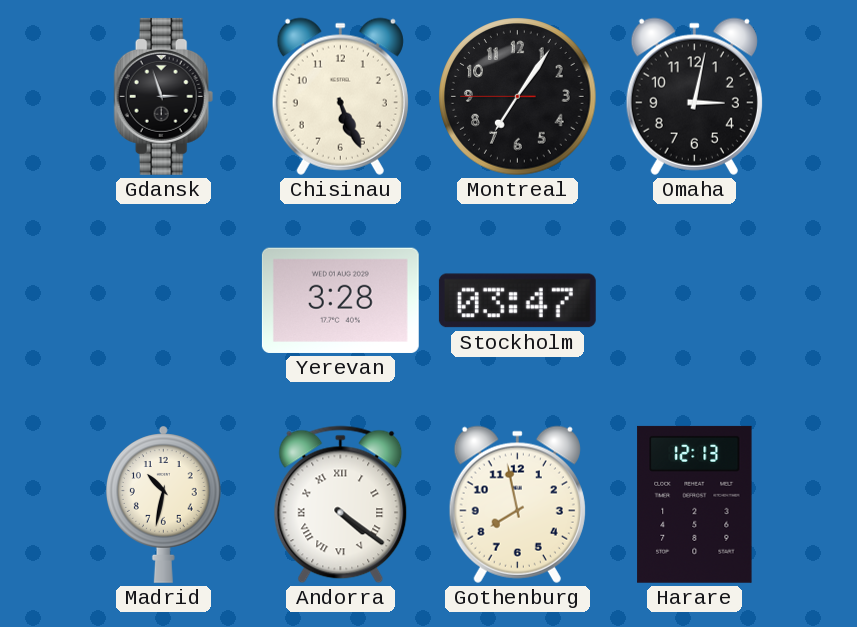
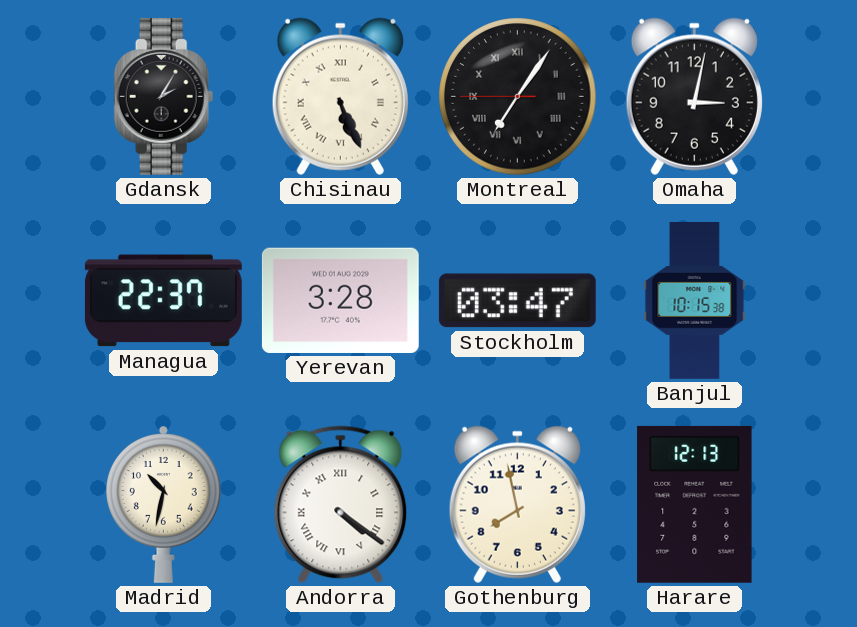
Gdansk: 2:57 -> 2:05
Chisinau numerals: Arabic -> Roman
Montreal numerals: Arabic -> Roman
Managua: none -> 22:37
Banjul: none -> 10:15
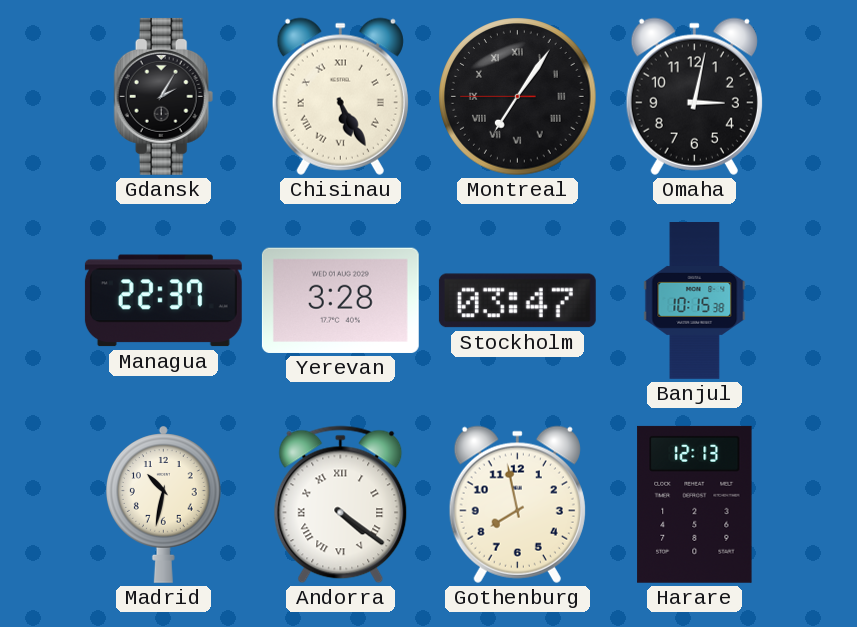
Chisinau: 5:26 -> 5:25
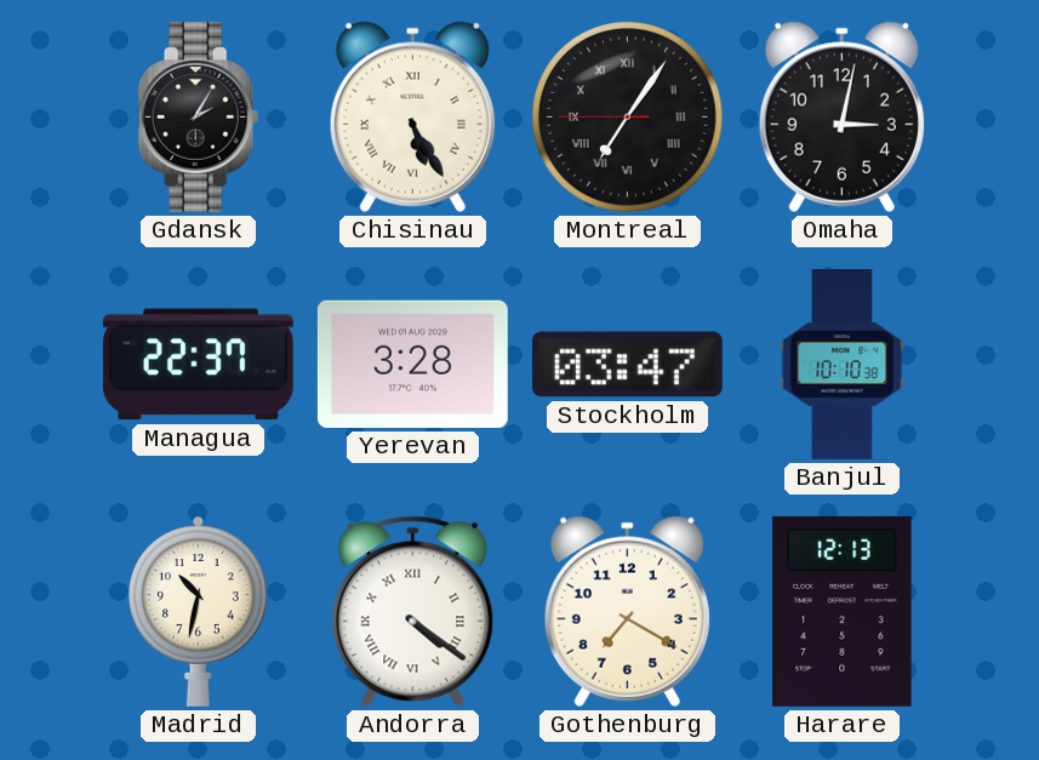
Banjul: 10:15 -> 10:10
Gothenburg: 7:58 -> 7:20
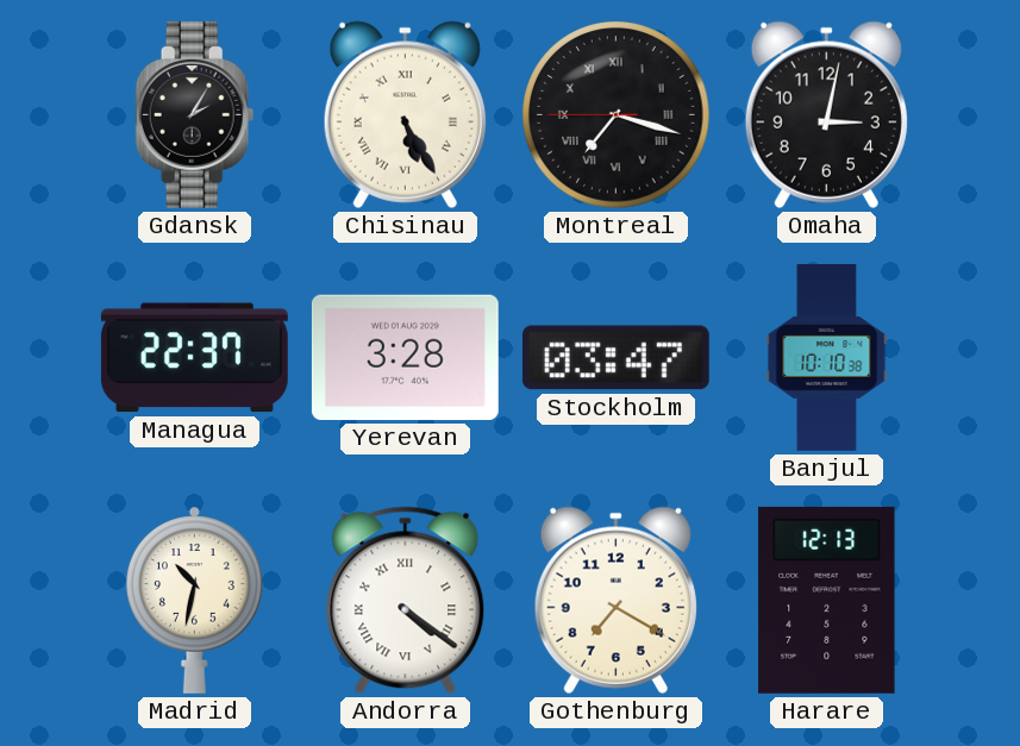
Montreal: 7:05 -> 7:17
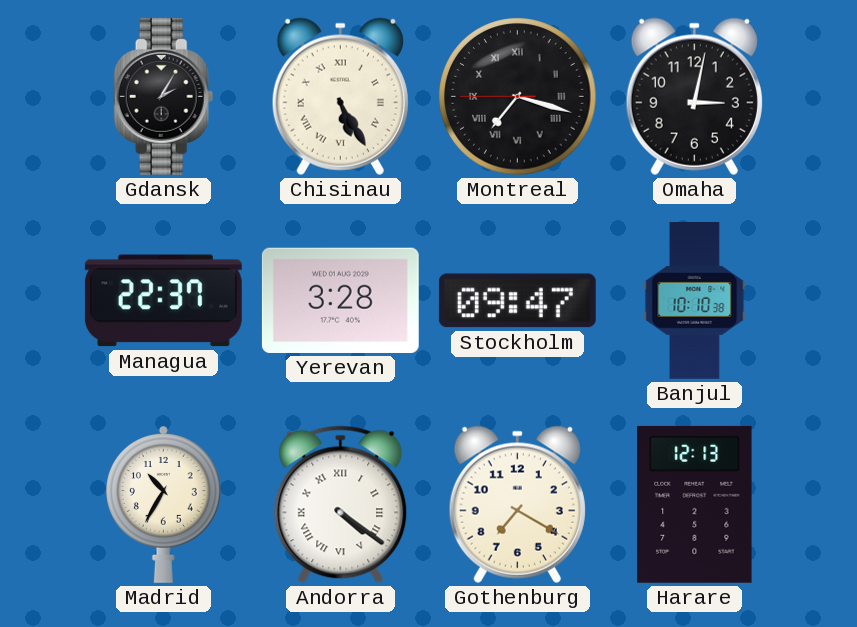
Stockholm: 03:47 -> 09:47
Madrid: 10:32 -> 10:35
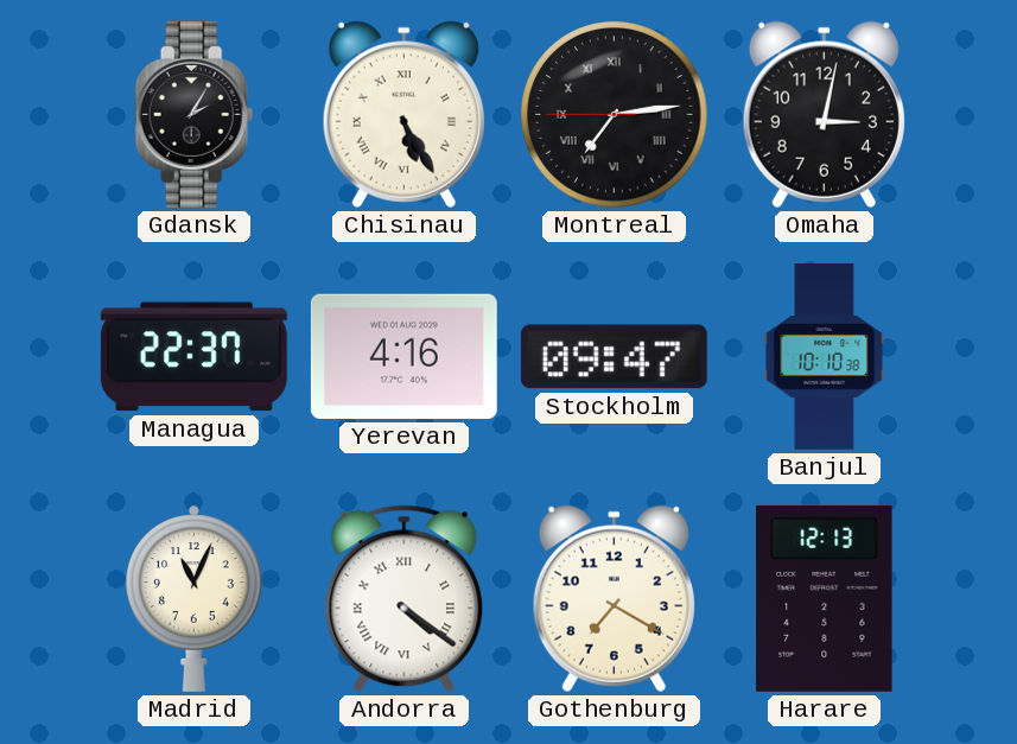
Montreal: 7:17 -> 7:13
Yerevan: 3:28 -> 4:16
Madrid: 10:35 -> 11:04
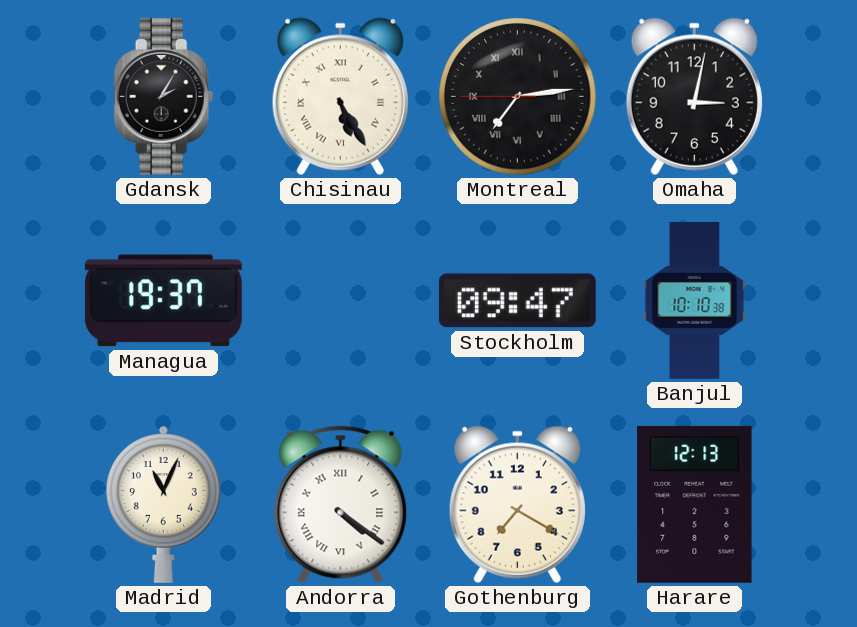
Managua: 22:37 -> 19:37
Yerevan: 4:16 -> none
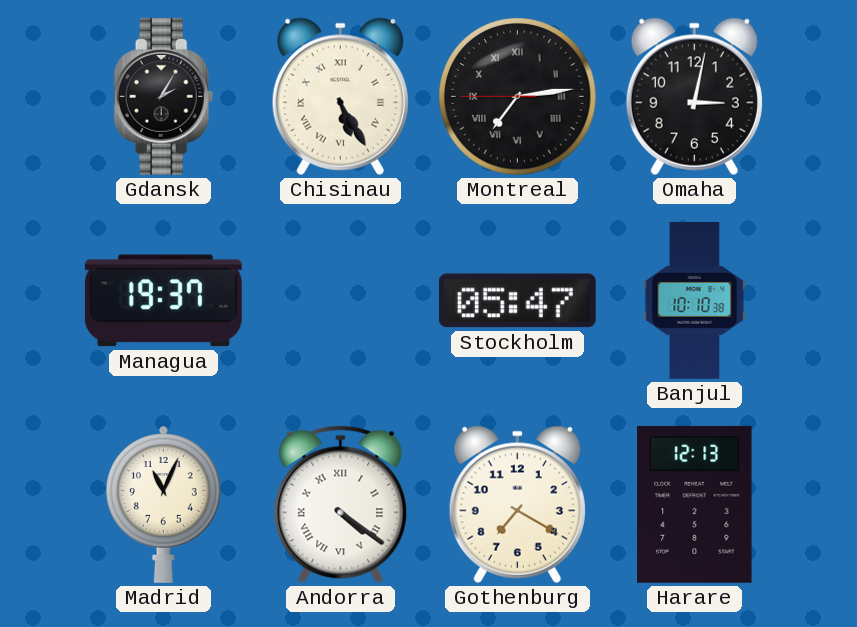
Stockholm: 09:47 -> 05:47
